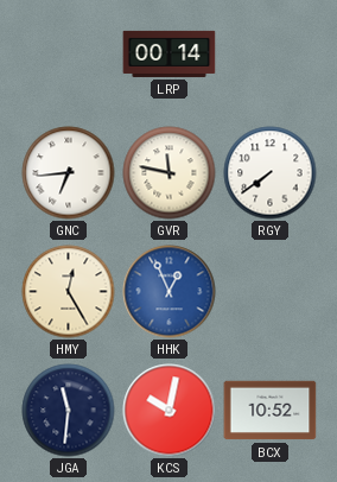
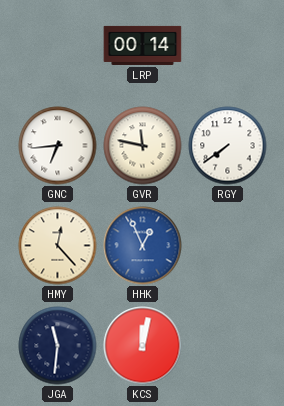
HMY: 12:25 -> 12:23
KCS: 10:02 -> 12:02
BCX: 10:52 -> none
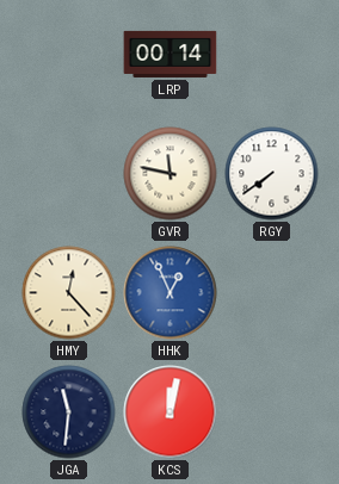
GNC: 6:44 -> none
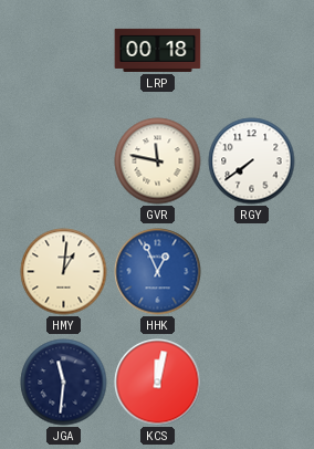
LRP: 00:14 -> 00:18
HMY: 12:23 -> 1:01
